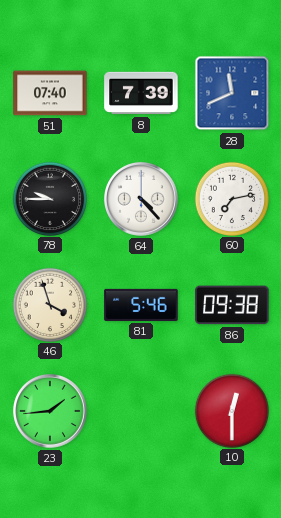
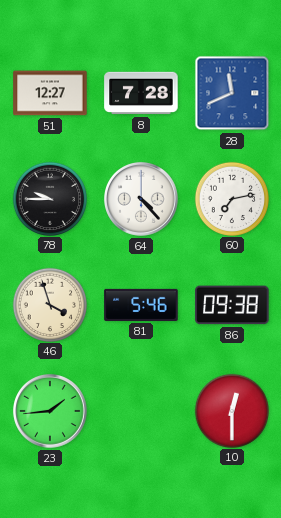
51: 07:40 -> 12:27
8: 7:39 -> 7:28
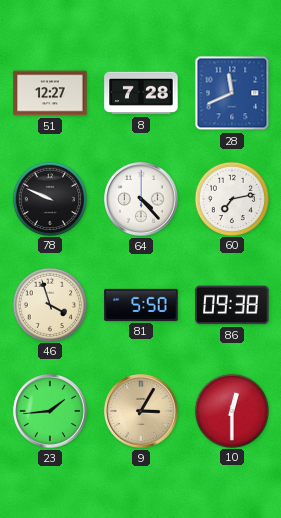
78: 9:45 -> 9:49
81: 5:46 -> 5:50
9: none -> 3:05
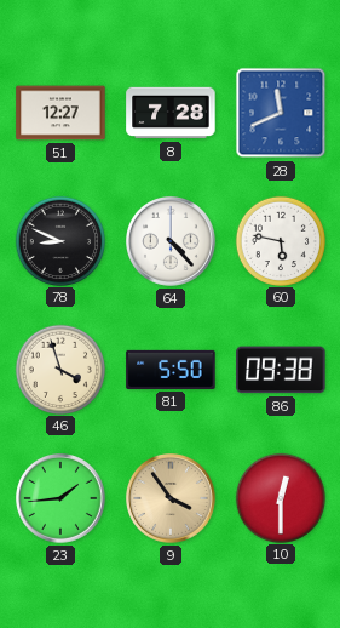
78: 9:49 -> 8:49
60: 7:13 -> 5:47
9: 3:05 -> 3:54
